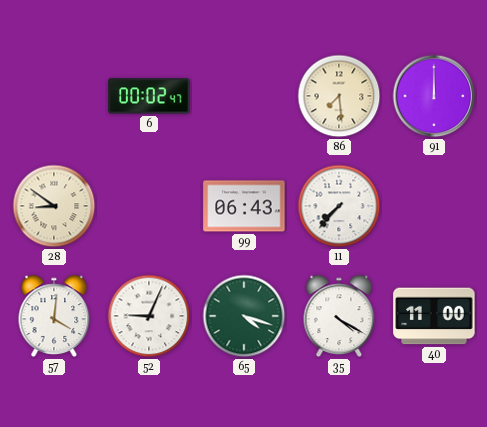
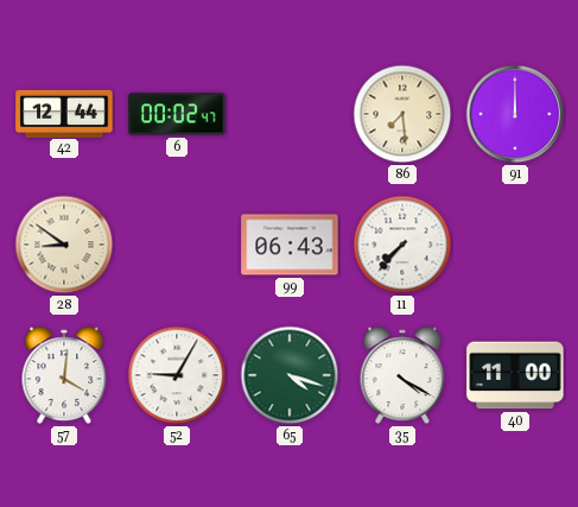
42: none -> 12:44
52: 9:04 -> 9:05
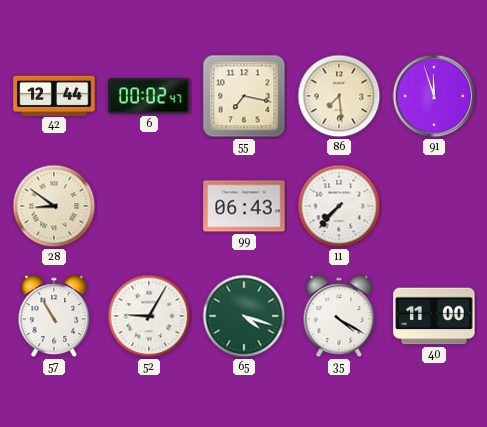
55: none -> 7:17
91: 12:00 -> 11:57
57: 4:01 -> 10:55
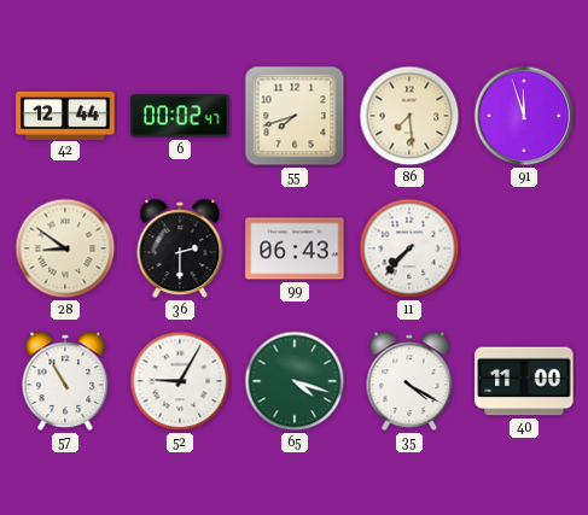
55: 7:17 -> 7:42
36: none -> 2:30
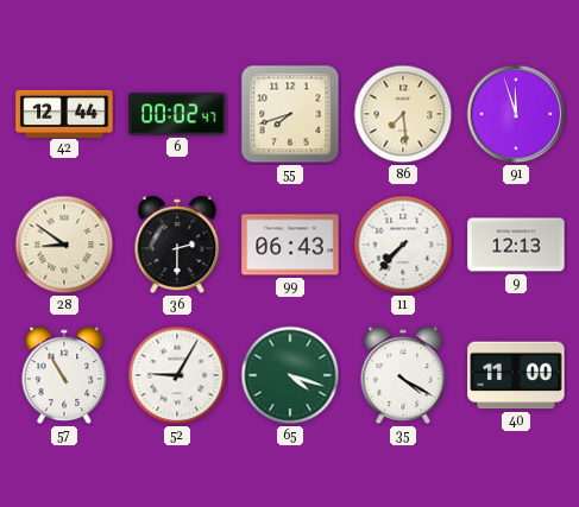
9: none -> 12:13
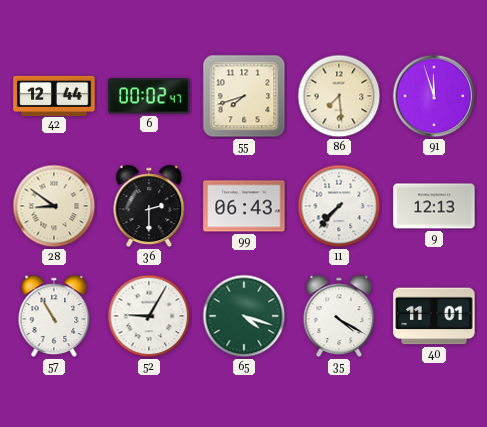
40: 11:00 -> 11:01
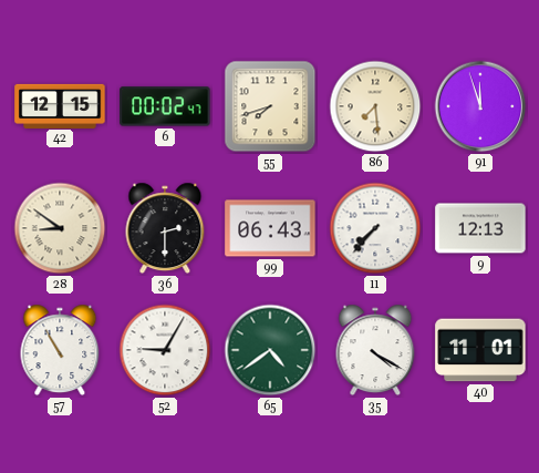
42: 12:44 -> 12:15
65: 4:18 -> 4:39
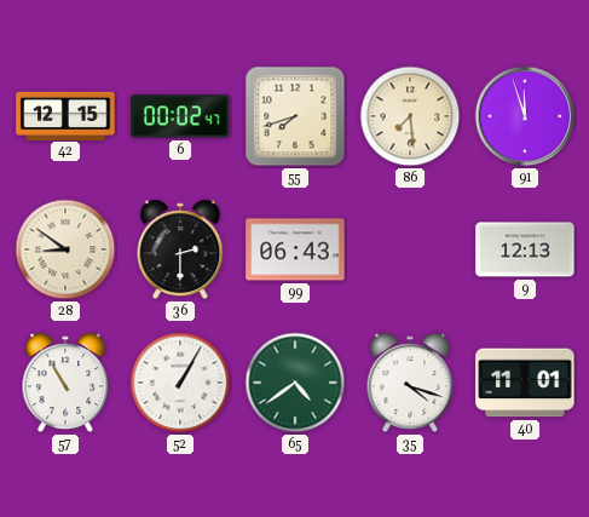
11: 7:37 -> none
52: 9:05 -> 1:05
35: 4:20 -> 4:18
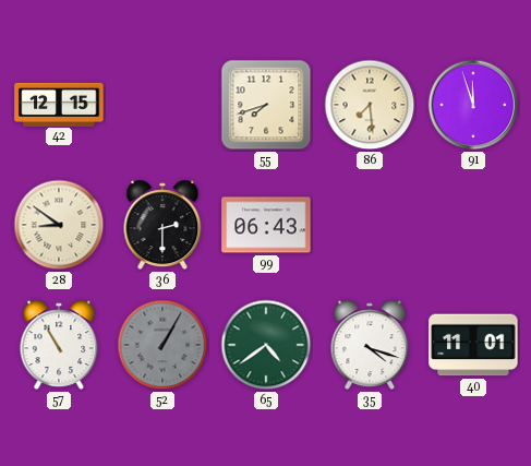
6: 00:02 -> none
9: 12:13 -> none
52 dial: white -> grey
